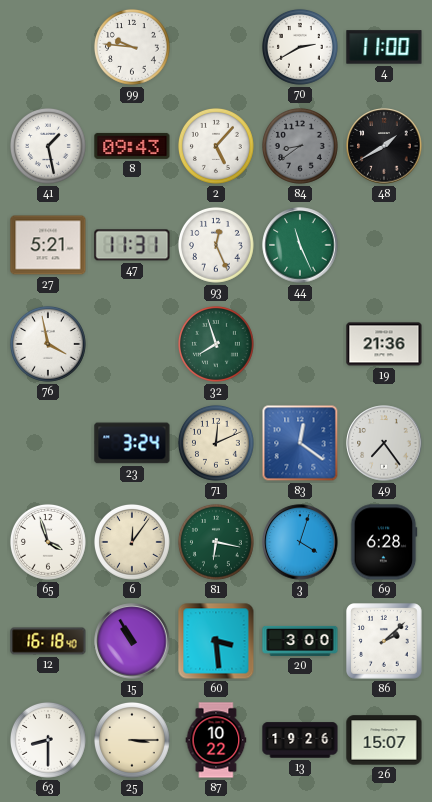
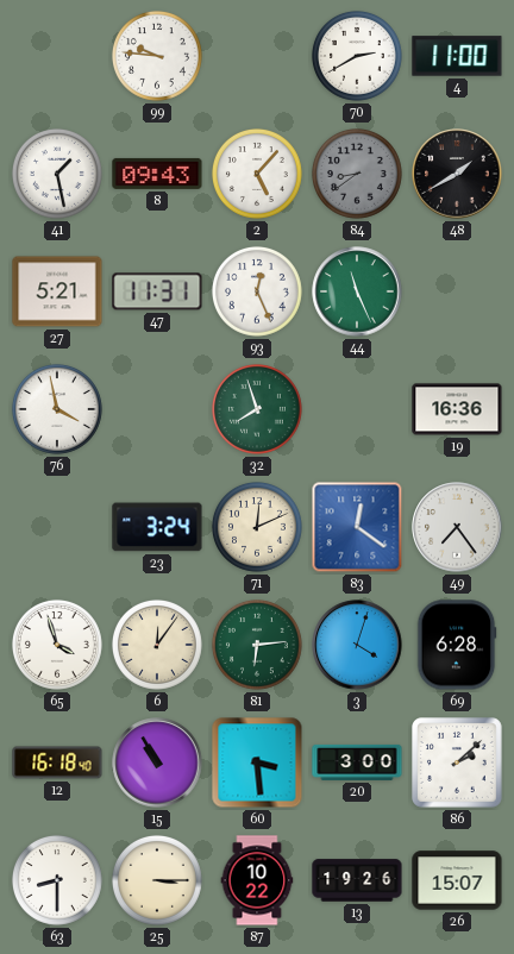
19: 21:36 -> 16:36
81: 6:17 -> 6:14
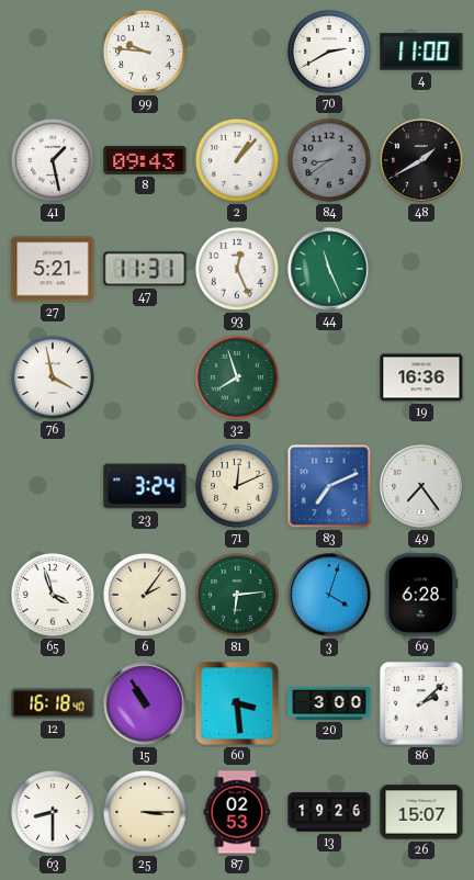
2: 5:07 -> 1:07
83: 12:21 -> 7:11
6: 12:06 -> 2:06
87: 10:22 -> 02:53
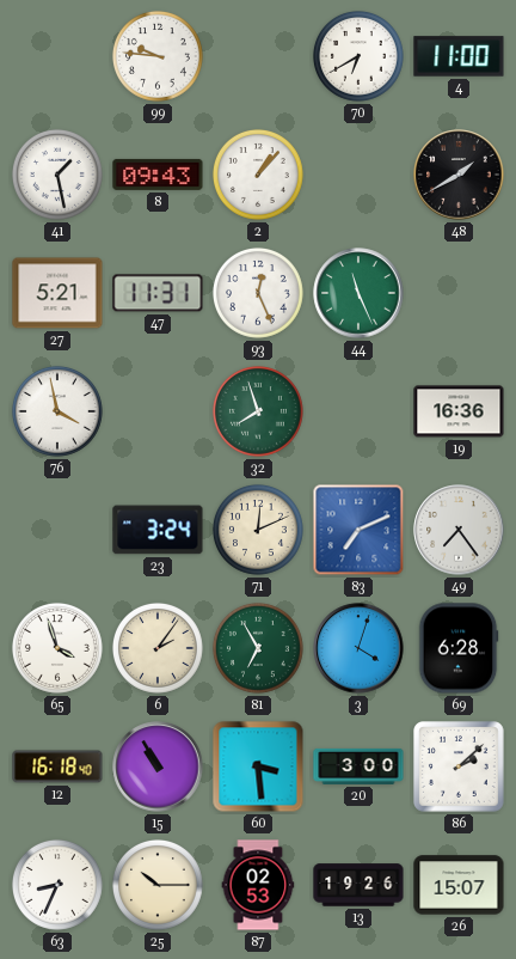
70: 2:40 -> 6:40
84: 8:39 -> none
81: 6:14 -> 6:55
63: 8:30 -> 8:34
25: 3:15 -> 10:15
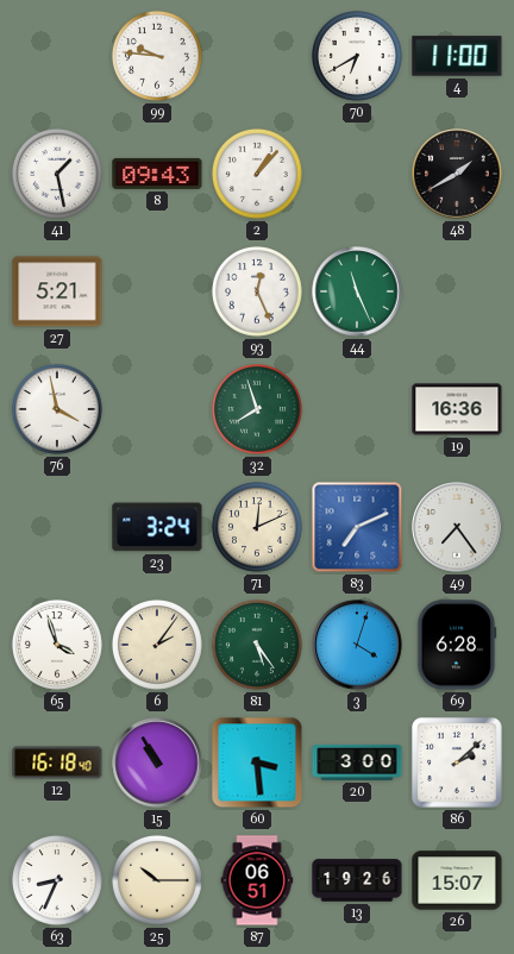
47: 11:31 -> none
81: 6:55 -> 5:24
87: 02:53 -> 06:51
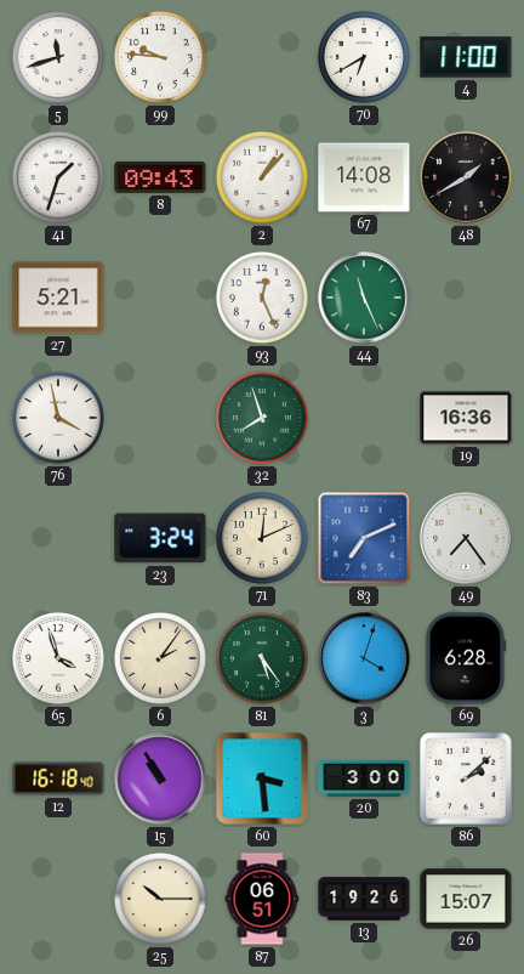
5: none -> 11:42
41: 1:28 -> 1:33
67: none -> 14:08
63: 8:34 -> none
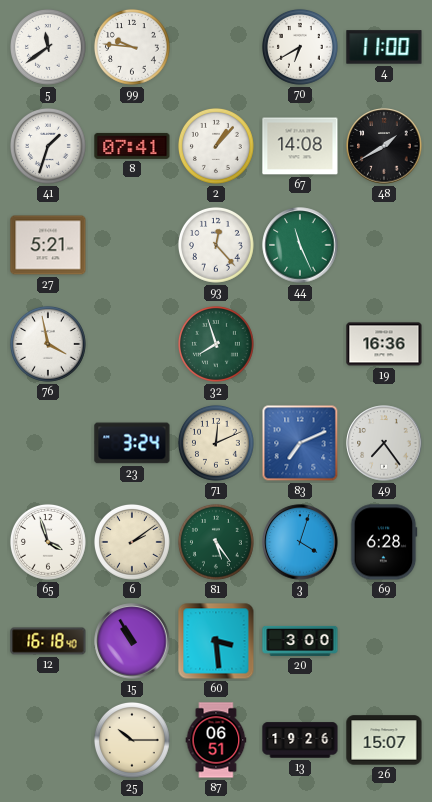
5: 11:42 -> 11:39
8: 09:43 -> 07:41
93: 12:26 -> 12:23
6: 2:06 -> 2:09
86: 2:08 -> none
